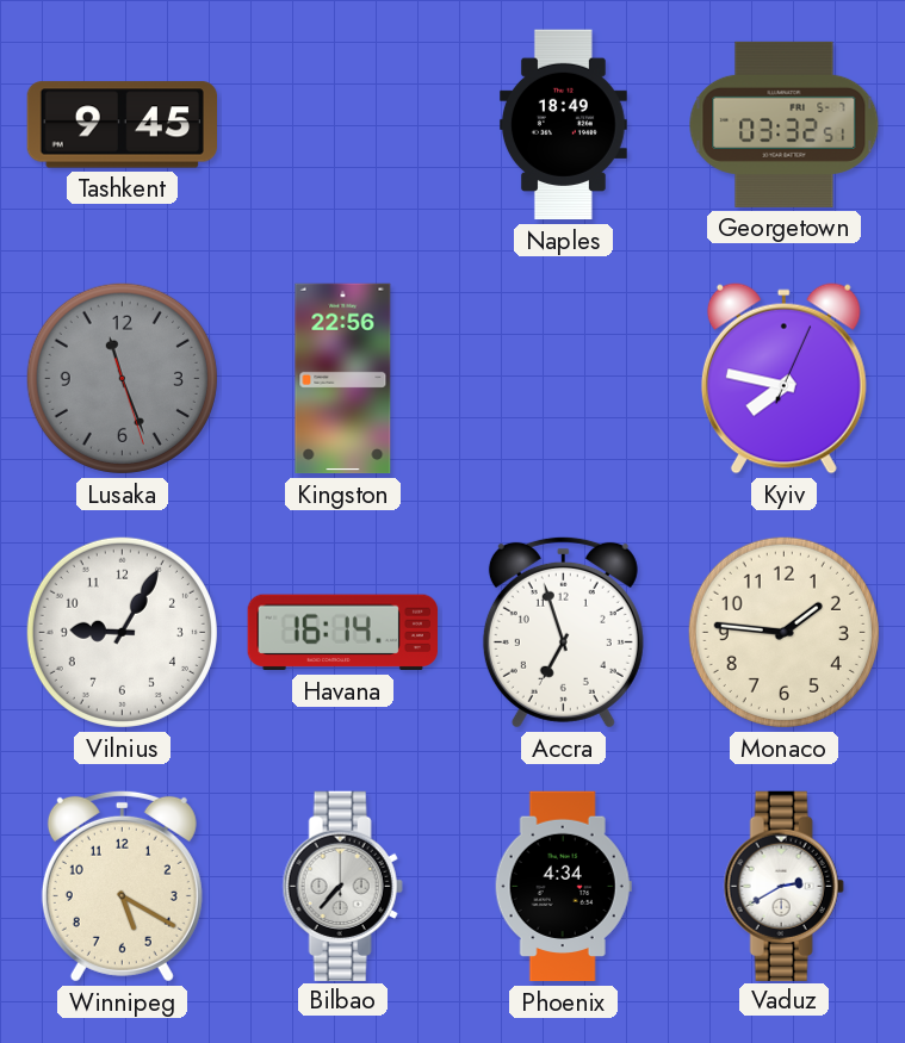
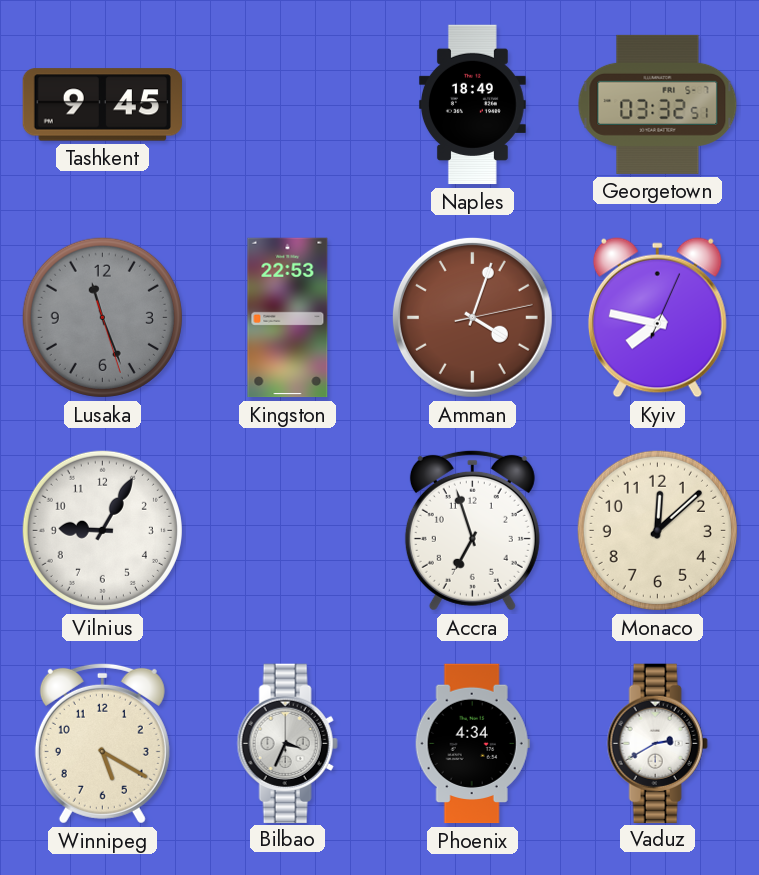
Kingston: 22:56 -> 22:53
Amman: none -> 4:03
Havana: 16:14 -> none
Monaco: 1:46 -> 12:08
Bilbao: 7:37 -> 3:34
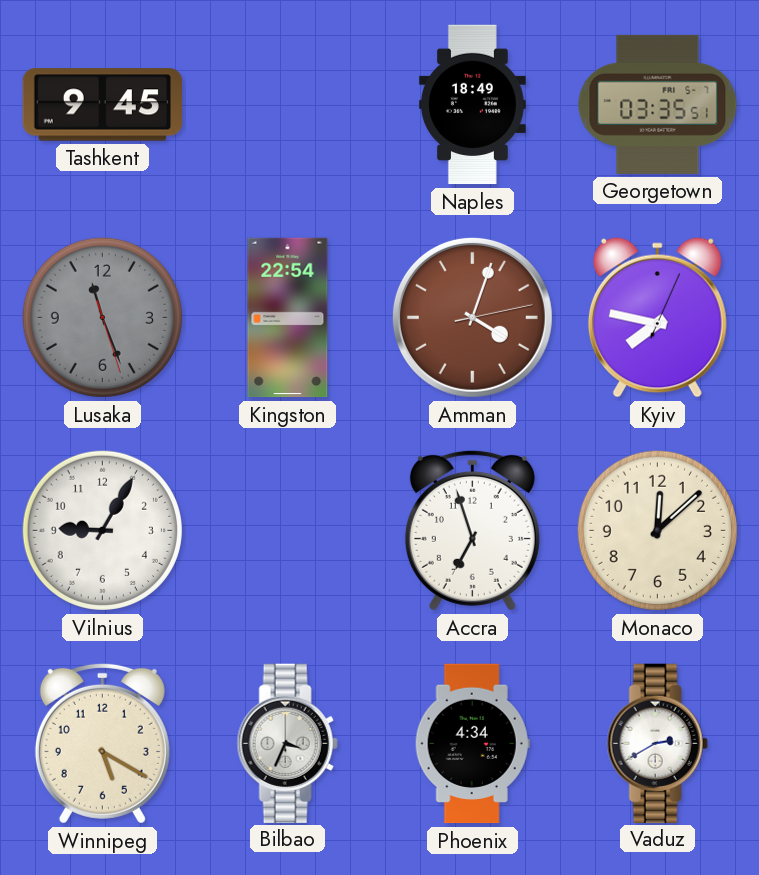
Georgetown: 03:32 -> 03:35
Kingston: 22:53 -> 22:54
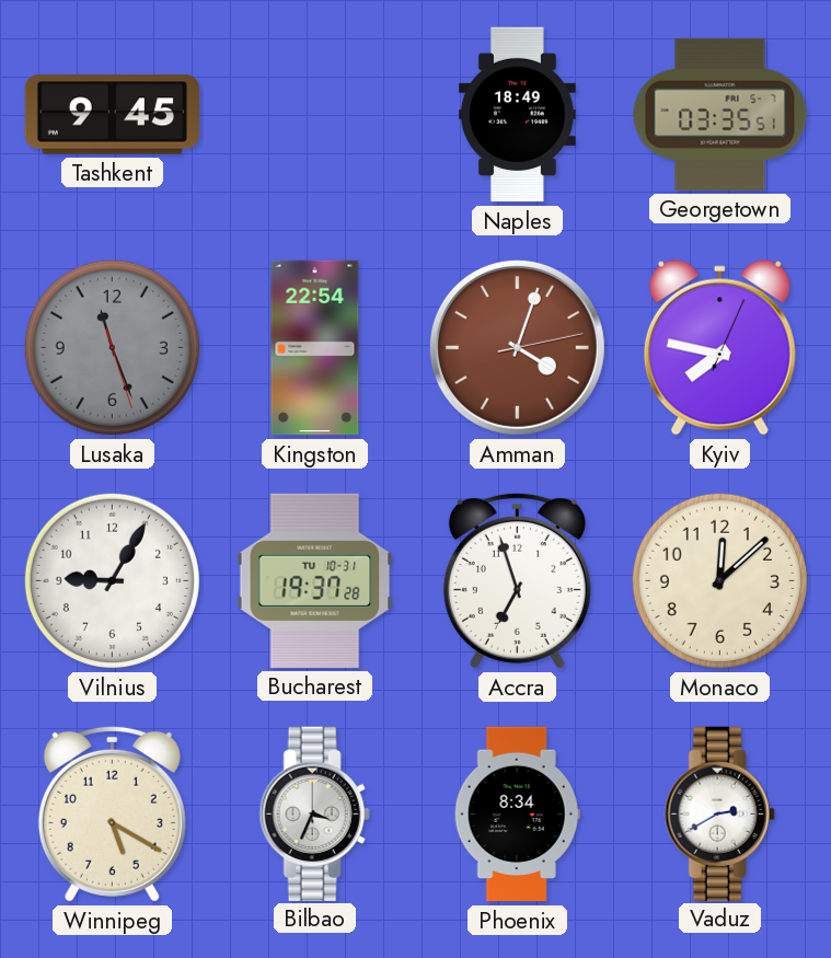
Bucharest: none -> 19:37
Phoenix: 4:34 -> 8:34
